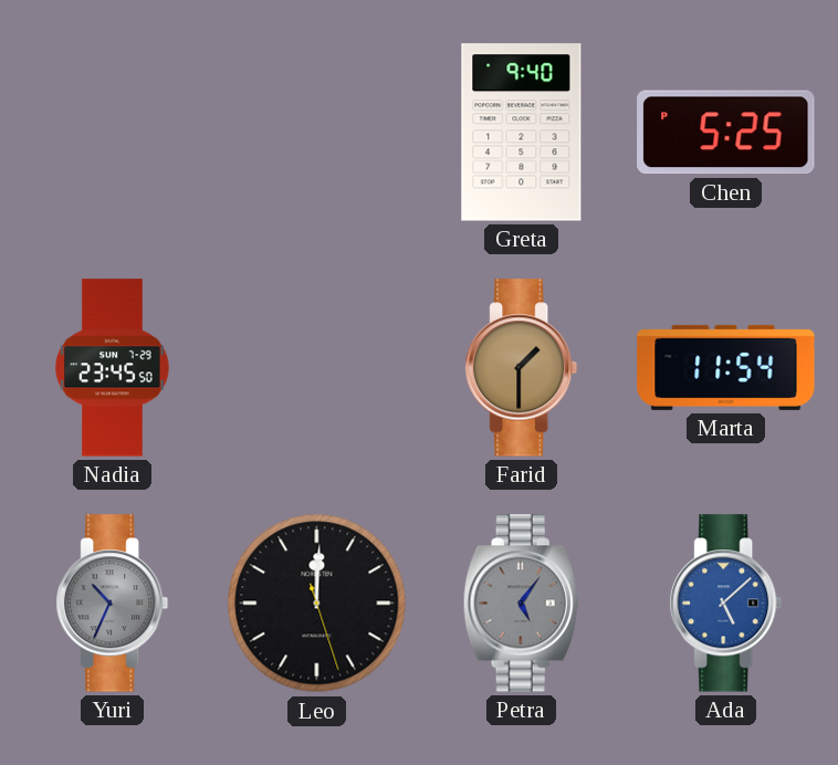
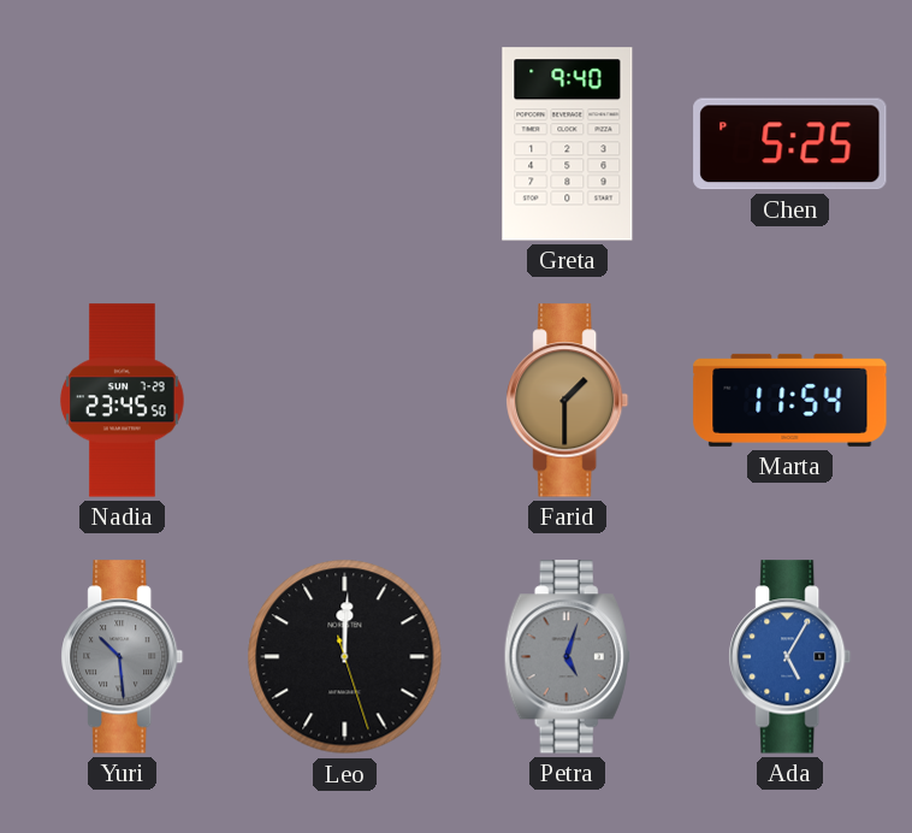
Yuri: 10:34 -> 10:29
Petra: 5:06 -> 5:03
Ada: 5:08 -> 5:05
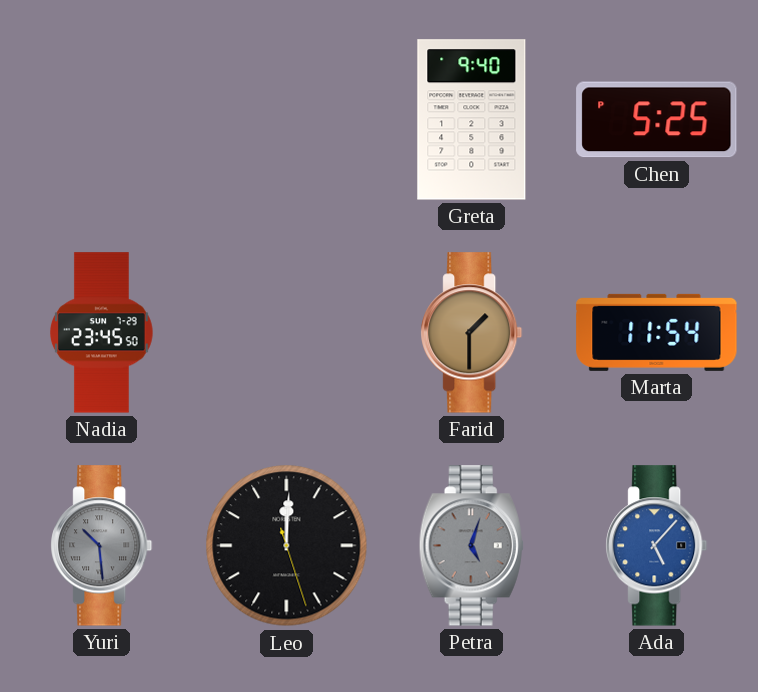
Ada: 5:05 -> 5:07
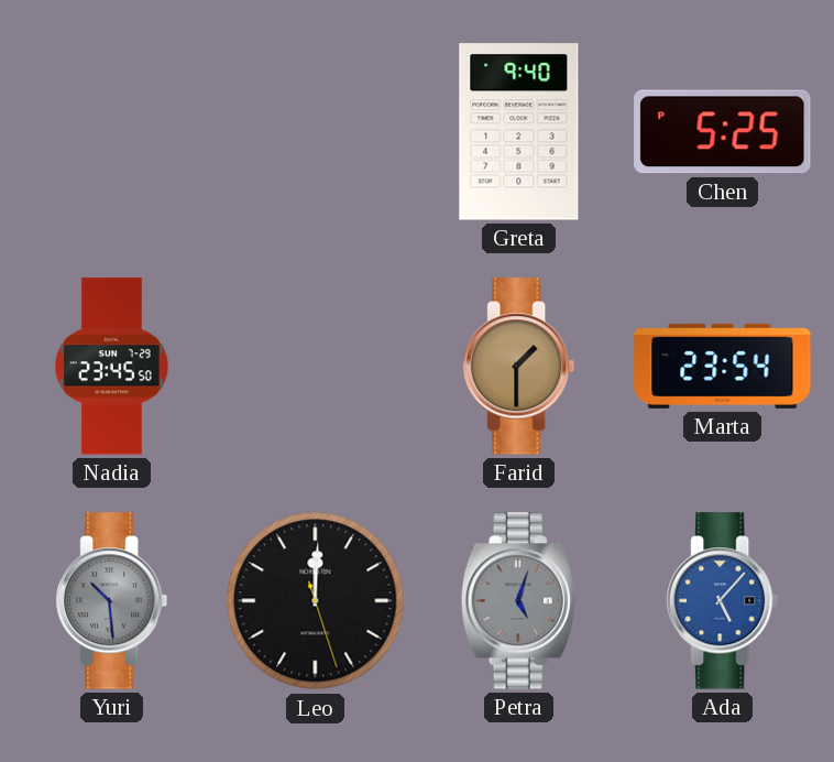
Marta: 11:54 -> 23:54
